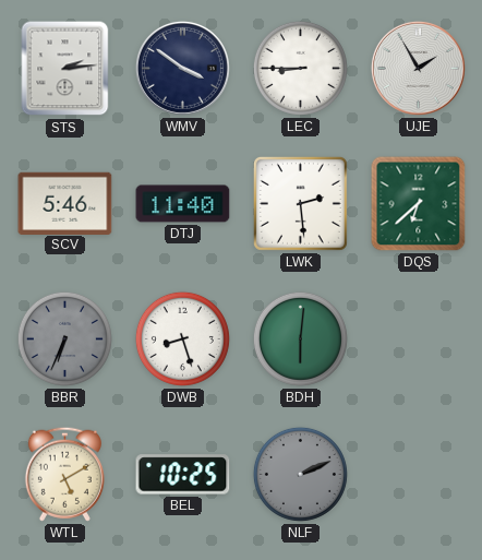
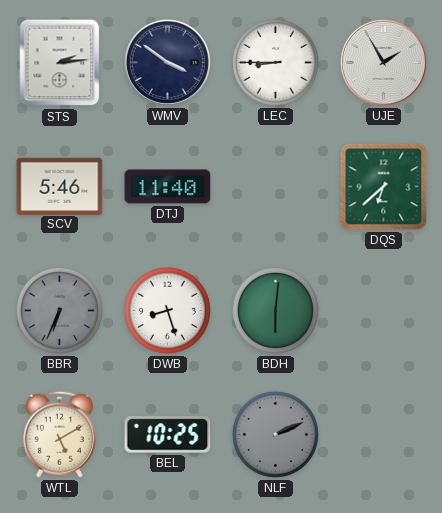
LWK: 2:29 -> none
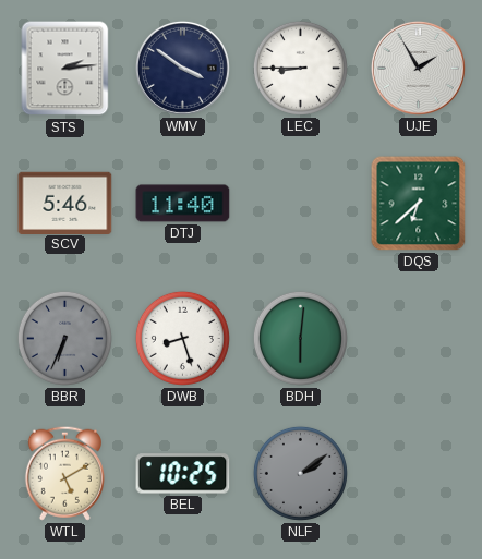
NLF: 2:11 -> 2:09
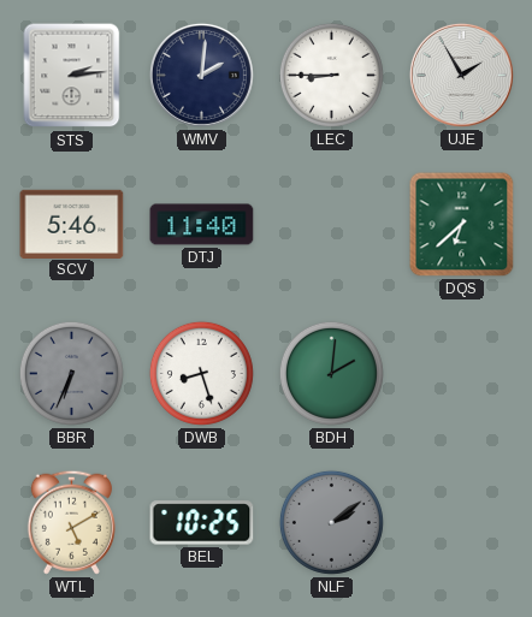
WMV: 3:51 -> 2:01
BDH: 6:01 -> 2:01
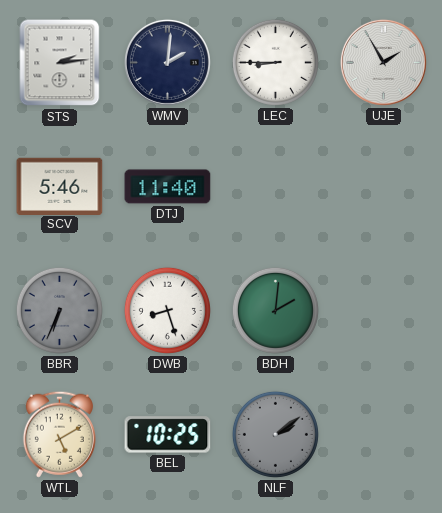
DQS: 6:38 -> none
